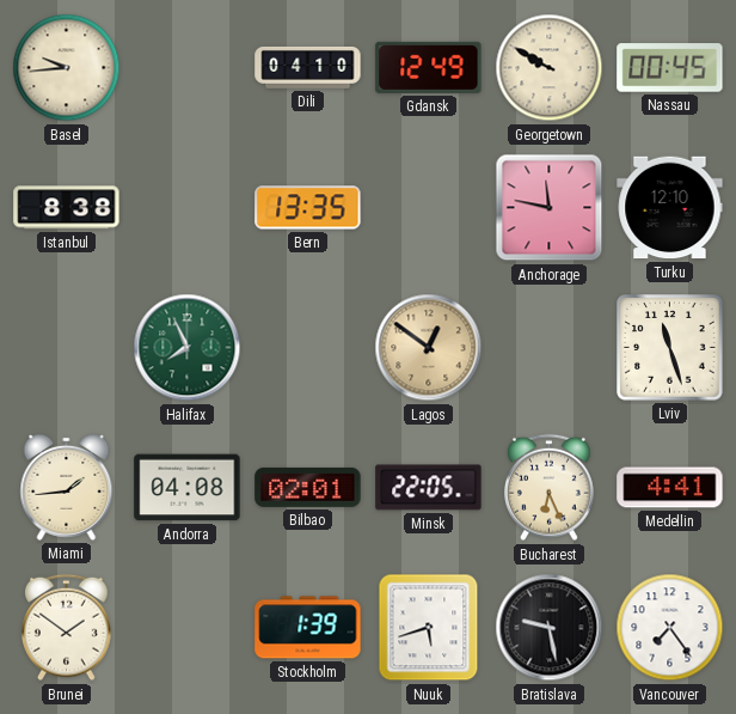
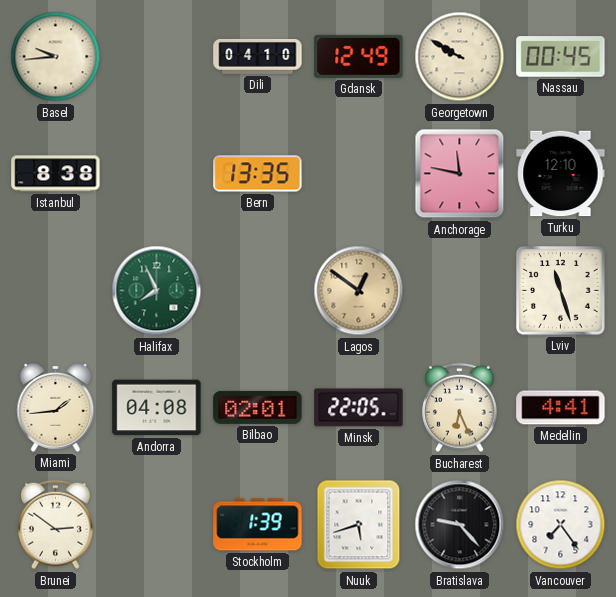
Brunei: 1:51 -> 2:51
Bratislava: 9:28 -> 9:23
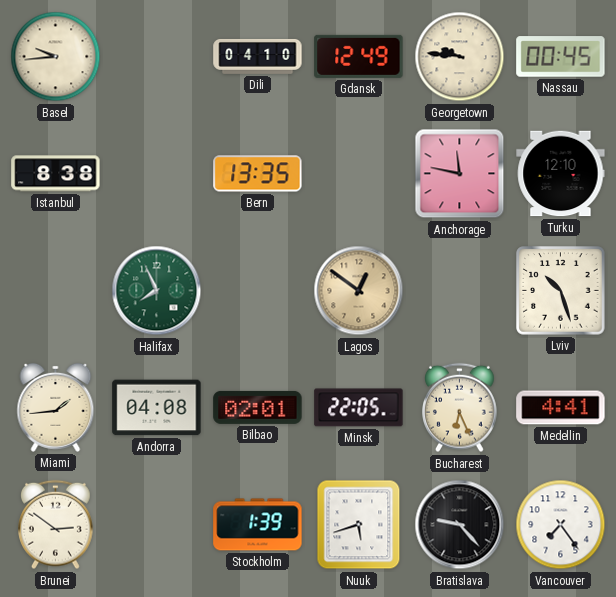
Georgetown: 9:50 -> 9:46
Lviv: 11:27 -> 10:27
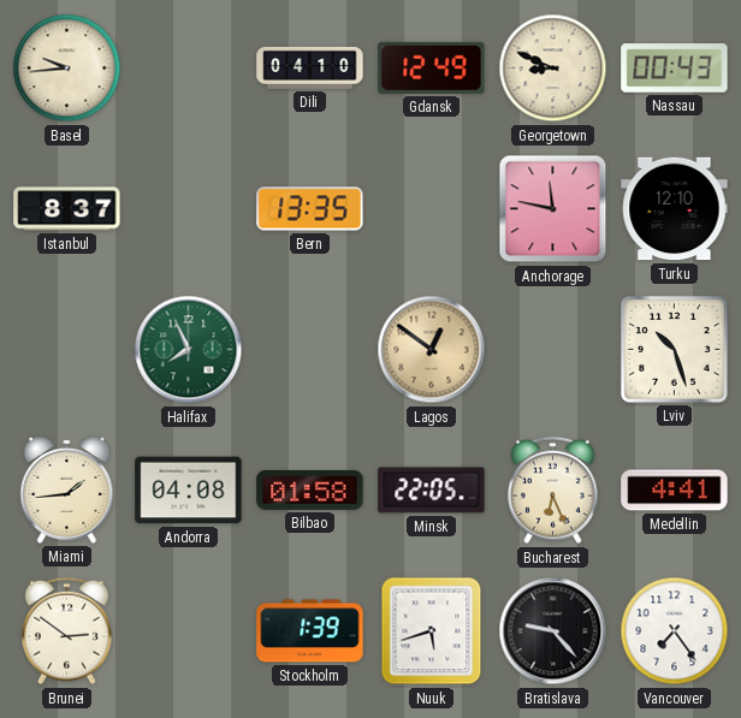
Georgetown: 9:46 -> 8:49
Nassau: 00:45 -> 00:43
Istanbul: 8:38 -> 8:37
Bilbao: 02:01 -> 01:58
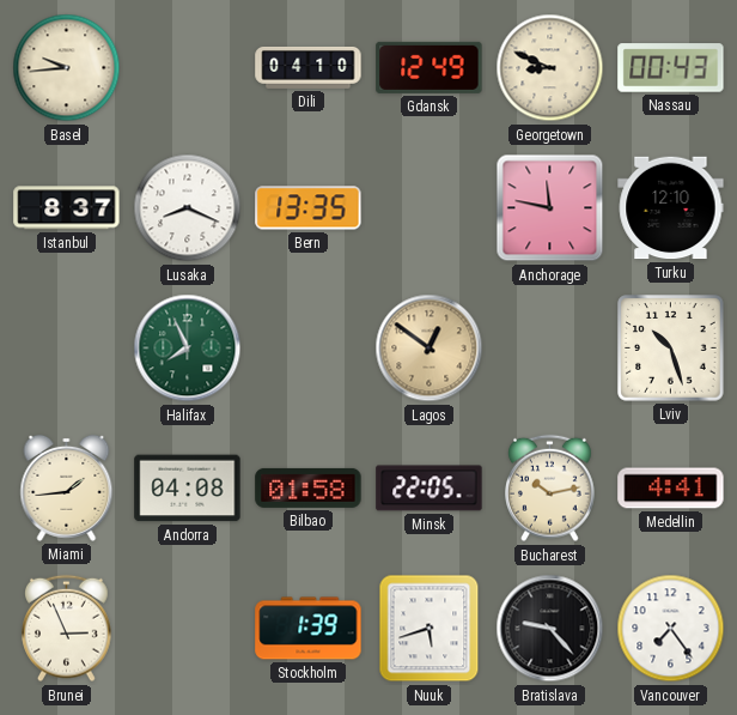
Lusaka: none -> 8:19
Bucharest: 6:26 -> 10:13
Brunei: 2:51 -> 2:56
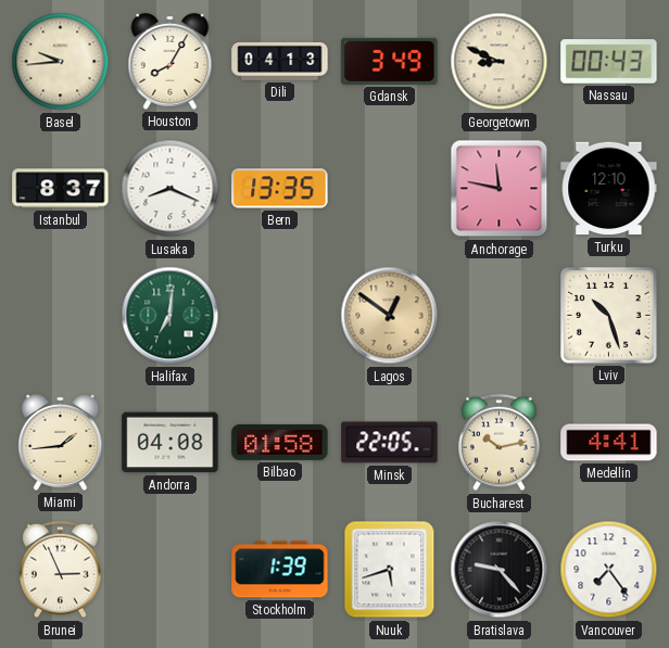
Houston: none -> 8:05
Dili: 04:10 -> 04:13
Gdansk: 12:49 -> 3:49
Halifax: 7:56 -> 7:01
